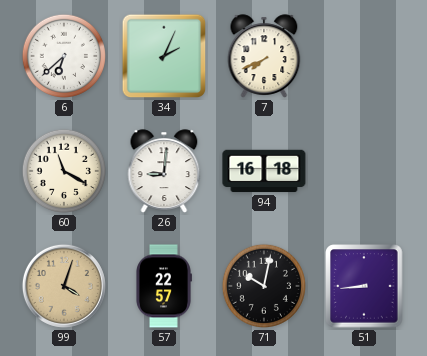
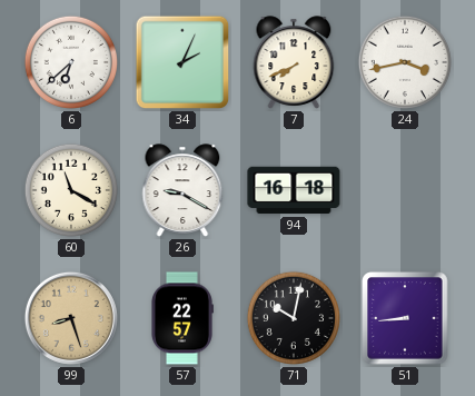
24: none -> 3:43
26: 9:01 -> 9:20
99: 4:03 -> 8:27
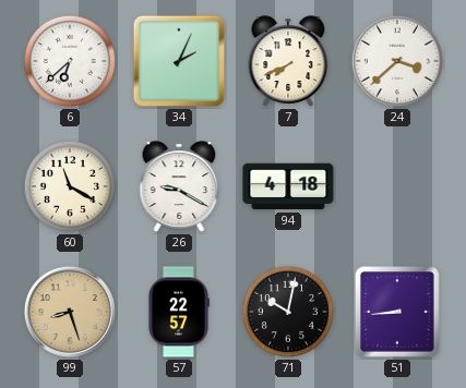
24: 3:43 -> 3:38
94: 16:18 -> 4:18
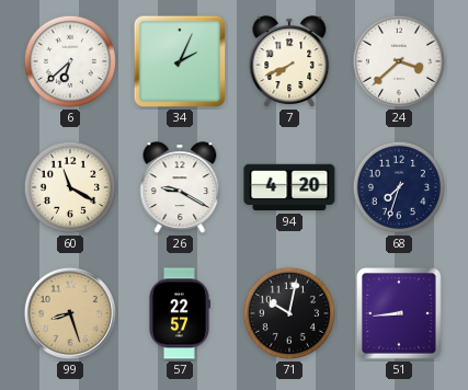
94: 4:18 -> 4:20
68: none -> 7:33
